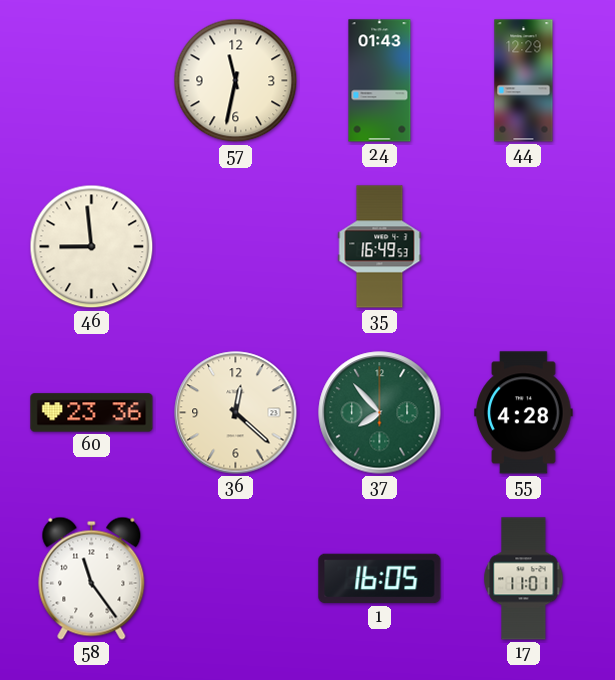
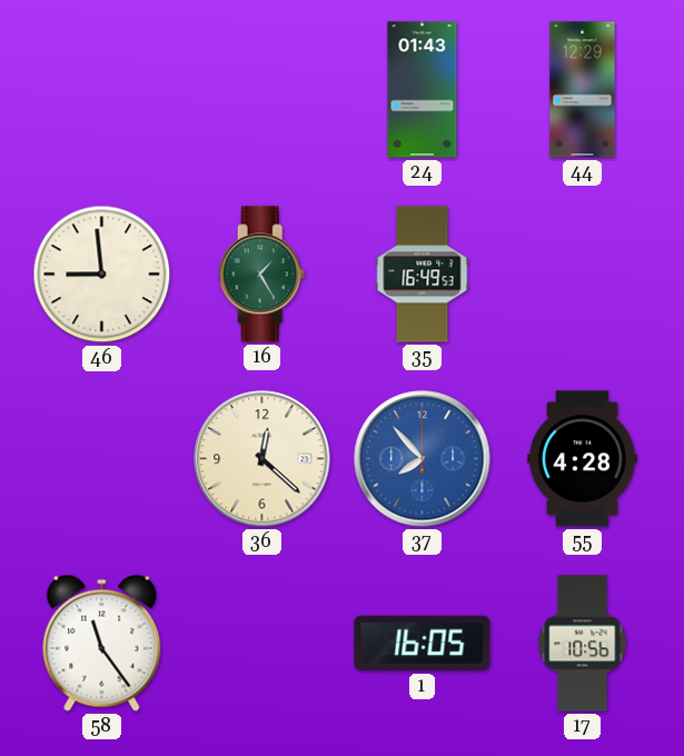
57: 11:32 -> none
16: none -> 1:25
60: 23:36 -> none
37 dial: green -> blue
17: 11:01 -> 10:56
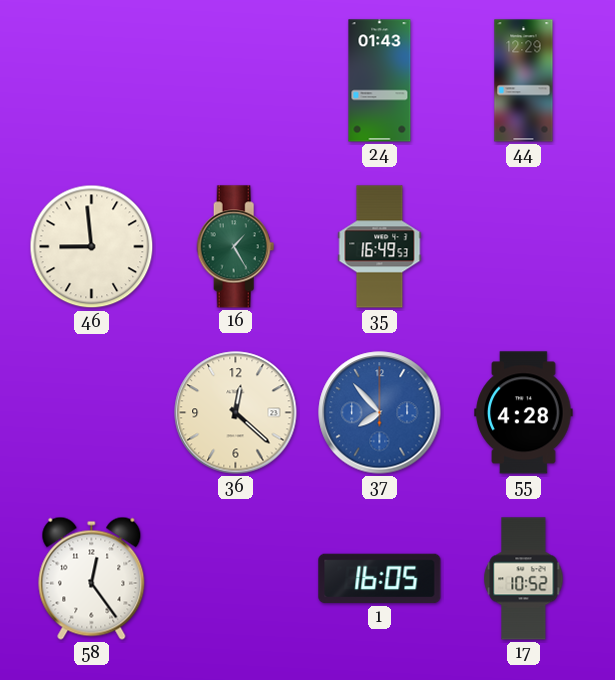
58: 11:24 -> 12:24
17: 10:56 -> 10:52
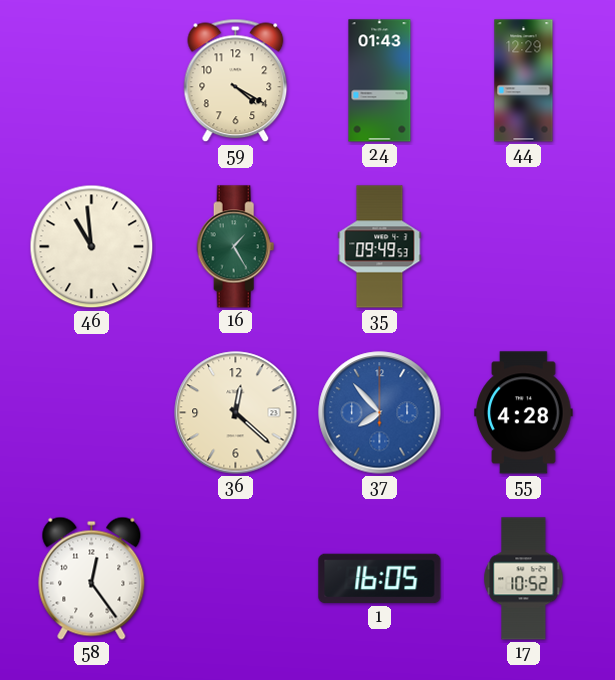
59: none -> 4:20
46: 8:59 -> 10:59
35: 16:49 -> 09:49
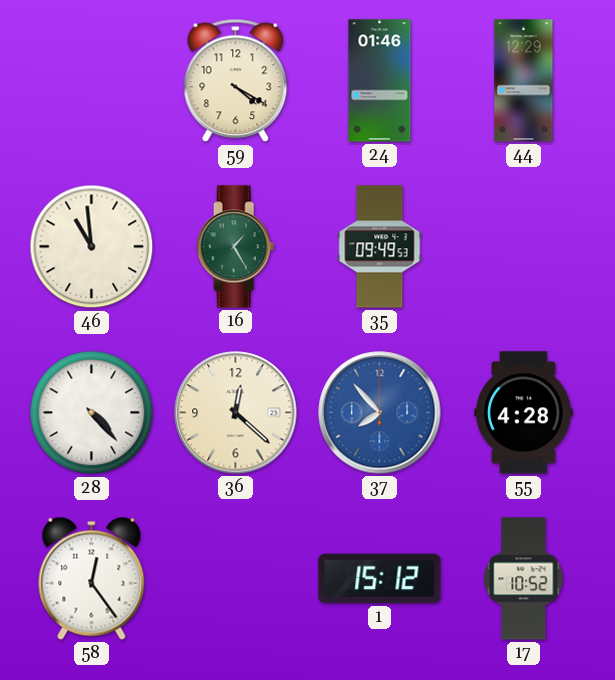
24: 01:43 -> 01:46
28: none -> 4:23
1: 16:05 -> 15:12
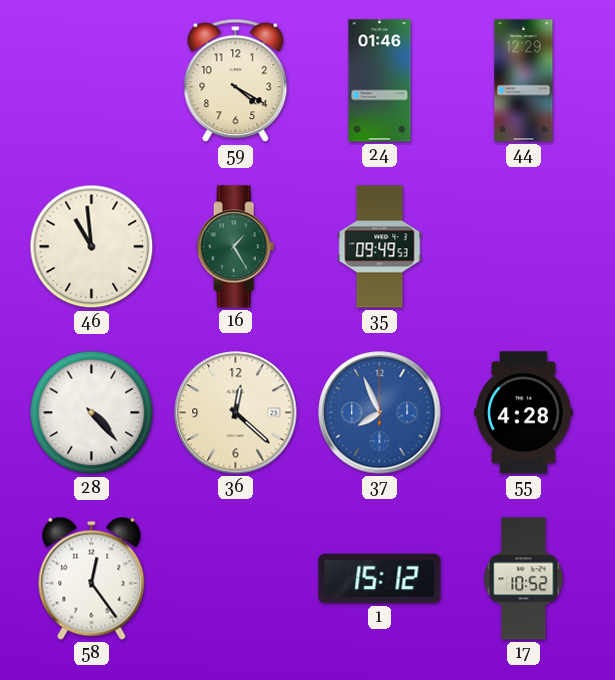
37: 7:53 -> 7:56
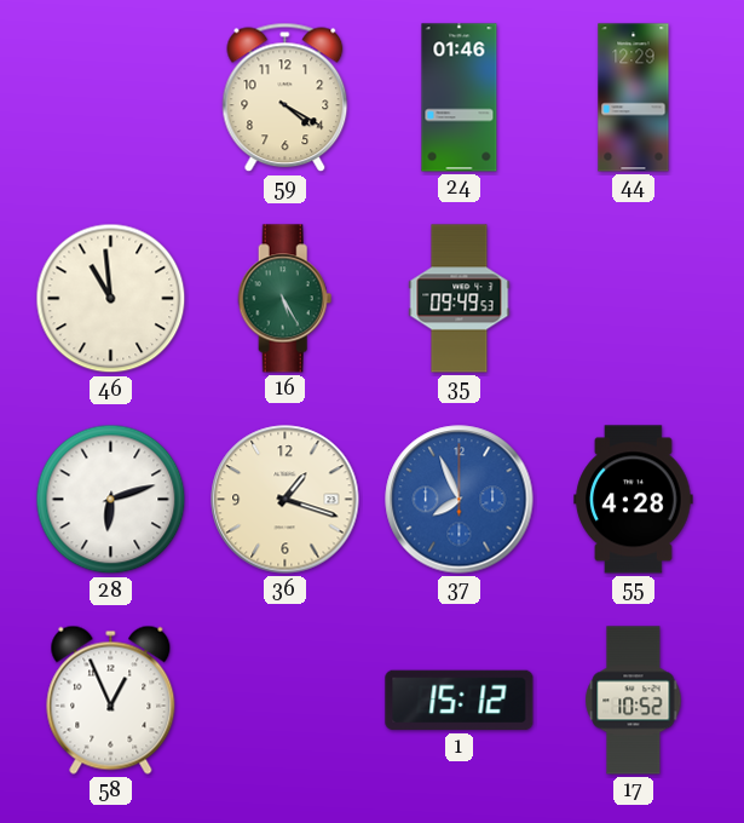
16: 1:25 -> 5:25
28: 4:23 -> 6:12
36: 12:22 -> 1:18
58: 12:24 -> 12:56
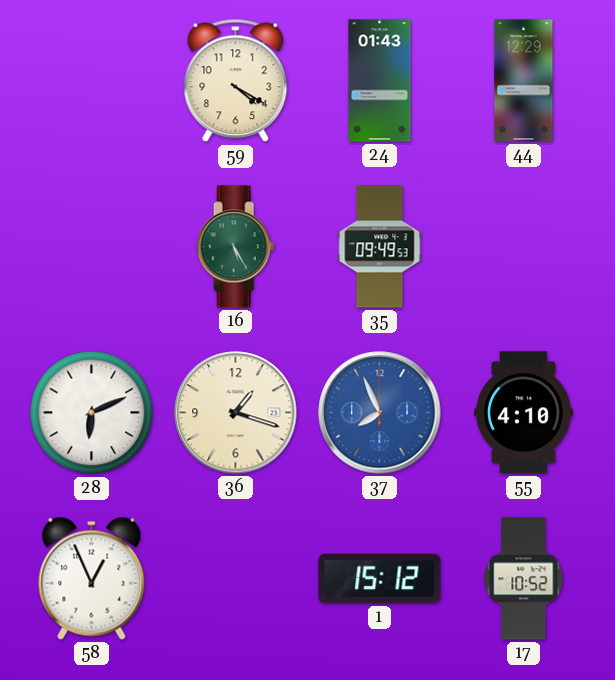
24: 01:46 -> 01:43
46: 10:59 -> none
28: 6:12 -> 6:11
55: 4:28 -> 4:10
